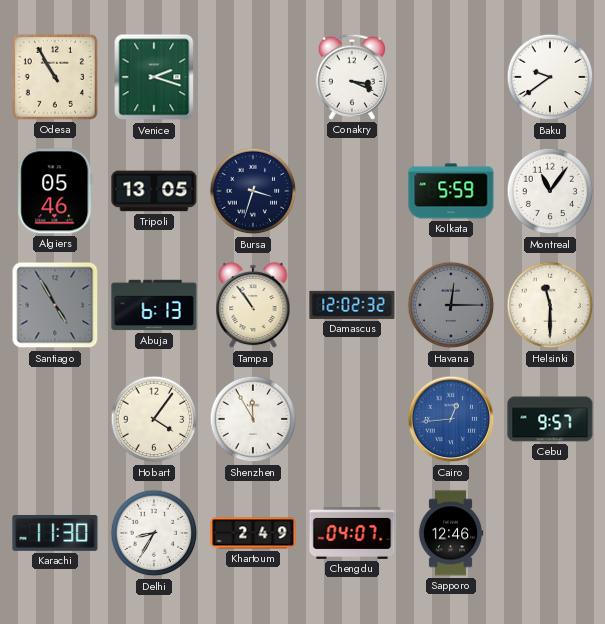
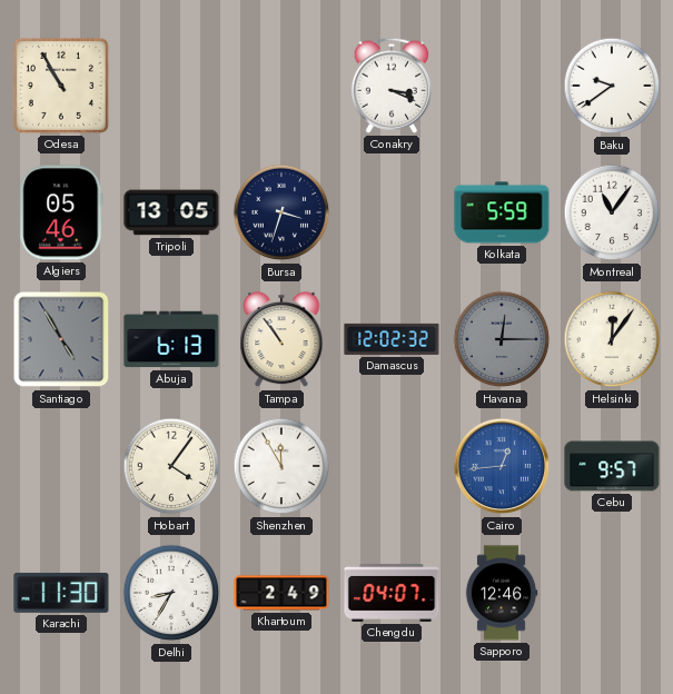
Venice: 2:18 -> none
Helsinki: 11:30 -> 12:06
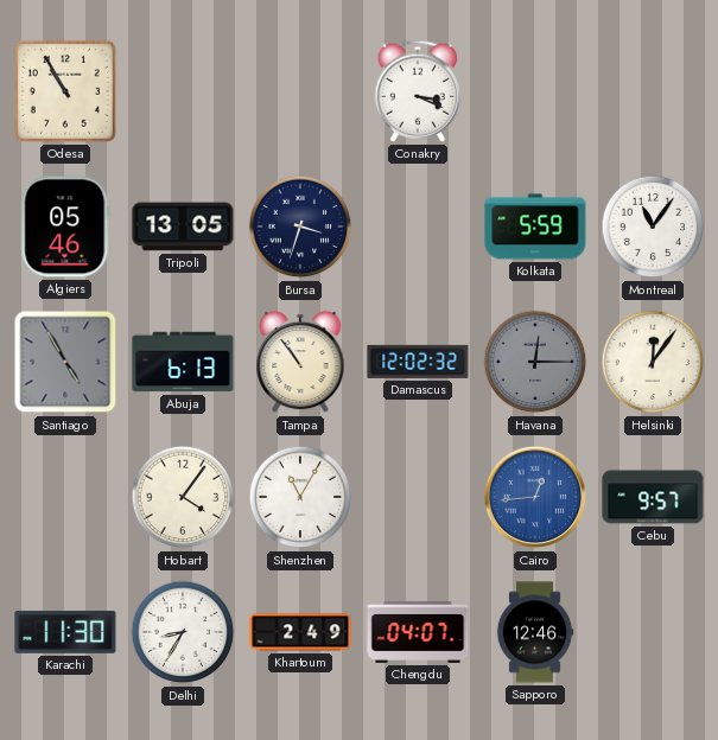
Baku: 9:39 -> none
Shenzhen: 11:55 -> 11:05
